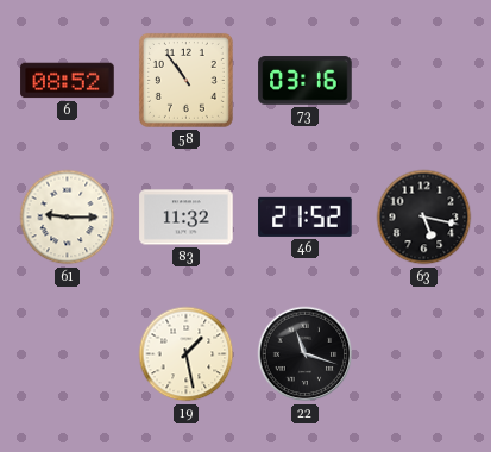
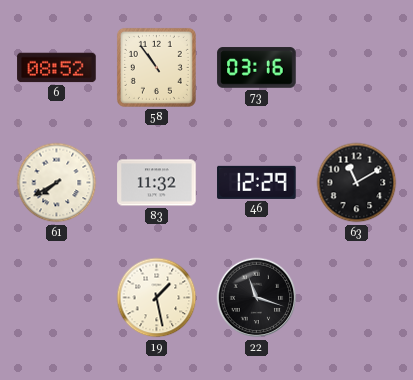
61: 9:15 -> 7:40
46: 21:52 -> 12:29
63: 5:17 -> 11:10
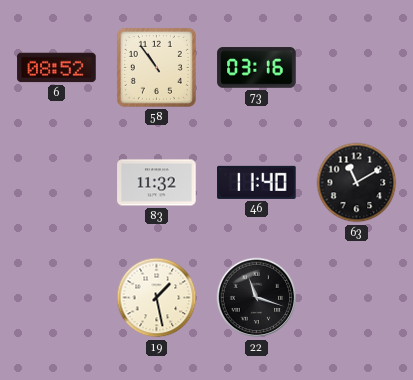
61: 7:40 -> none
46: 12:29 -> 11:40
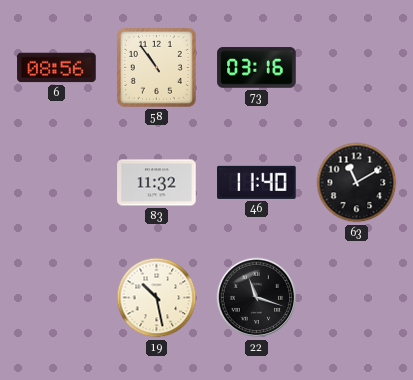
6: 08:52 -> 08:56
19: 1:28 -> 10:28
